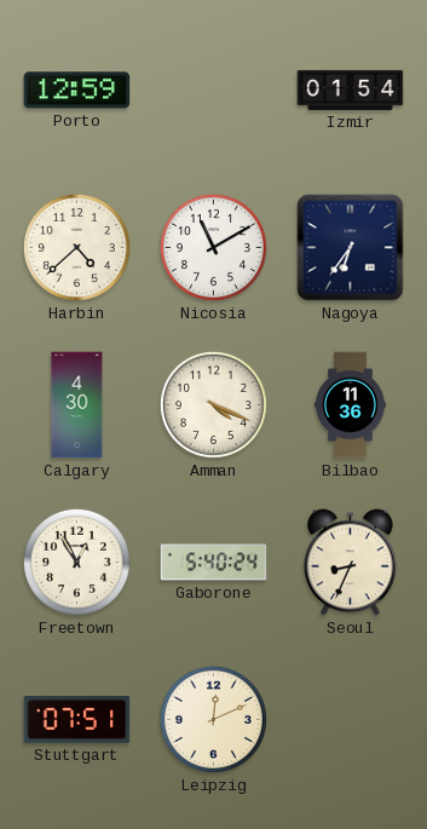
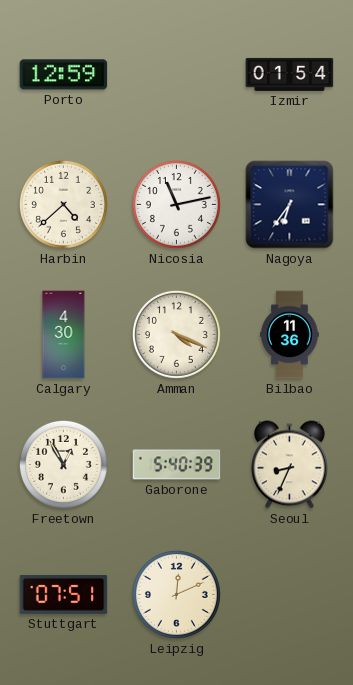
Nicosia: 11:10 -> 11:13
Gaborone: 5:40:24 -> 5:40:39
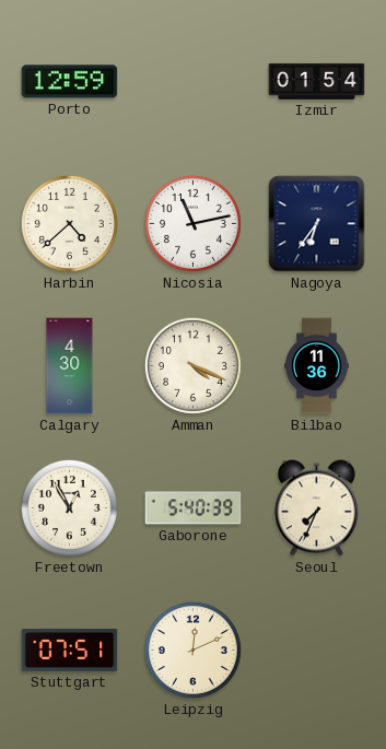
Seoul: 8:34 -> 7:34
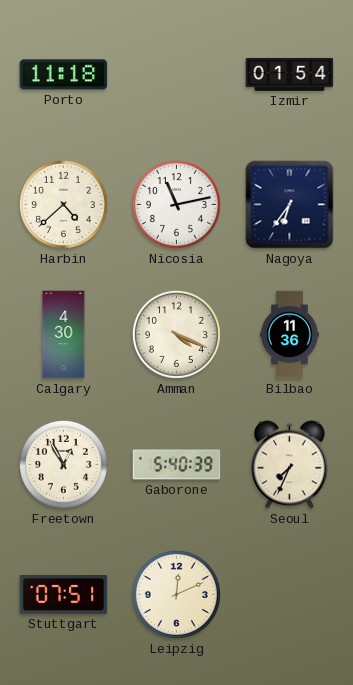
Porto: 12:59 -> 11:18
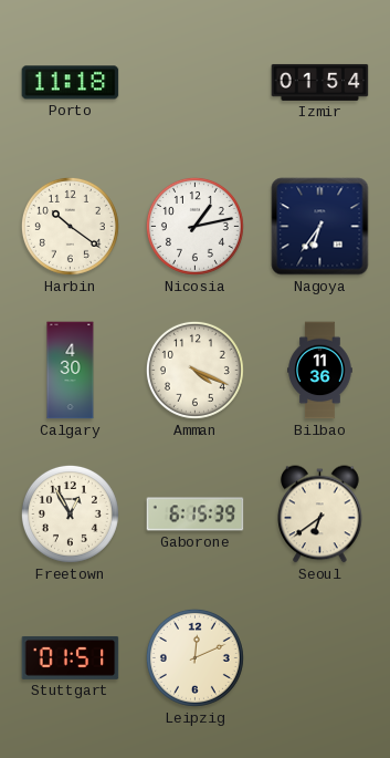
Harbin: 4:38 -> 10:21
Nicosia: 11:13 -> 1:13
Gaborone: 5:40 -> 6:15
Seoul: 7:34 -> 6:39
Stuttgart: 07:51 -> 01:51
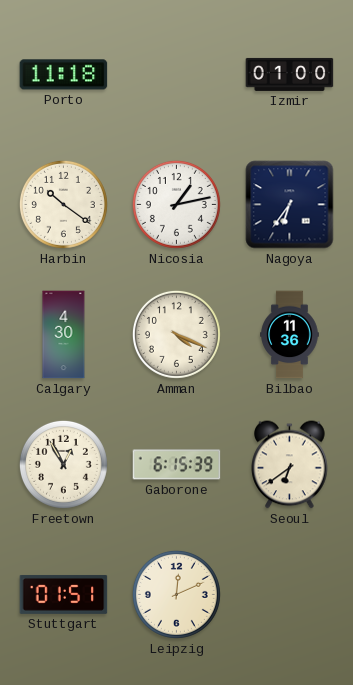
Izmir: 01:54 -> 01:00
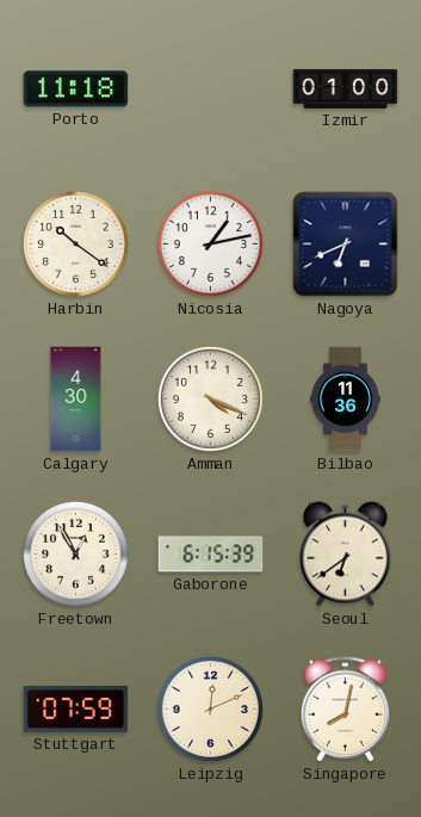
Nagoya: 6:36 -> 6:41
Stuttgart: 01:51 -> 07:59
Singapore: none -> 8:02
